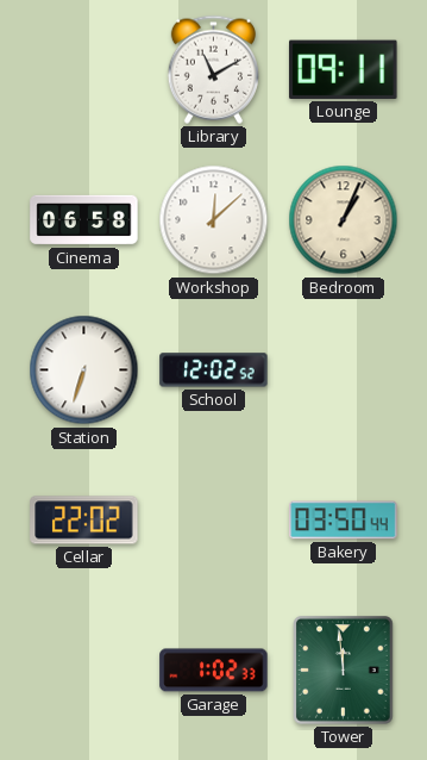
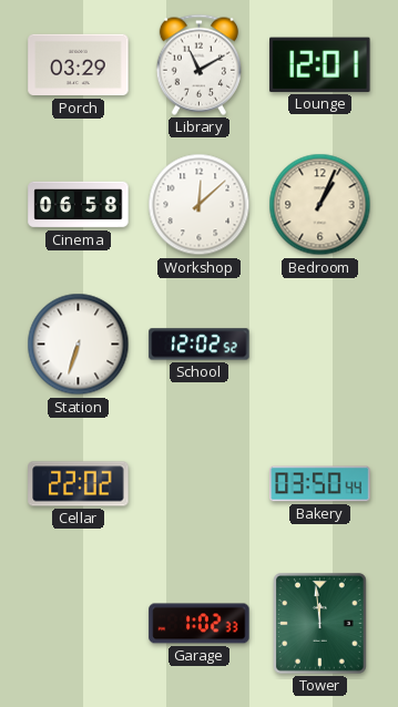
Porch: none -> 03:29
Lounge: 09:11 -> 12:01
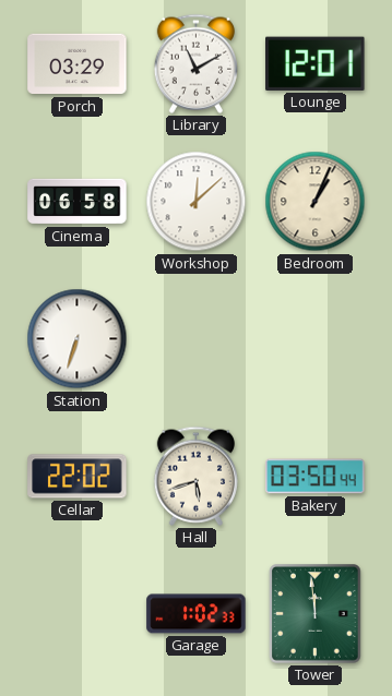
School: 12:02 -> none
Hall: none -> 5:42
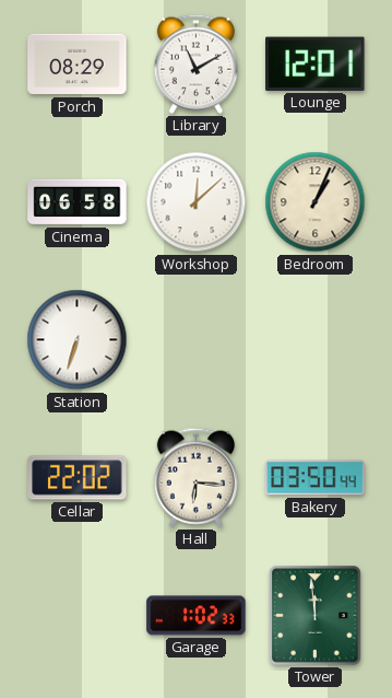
Porch: 03:29 -> 08:29
Hall: 5:42 -> 6:16
